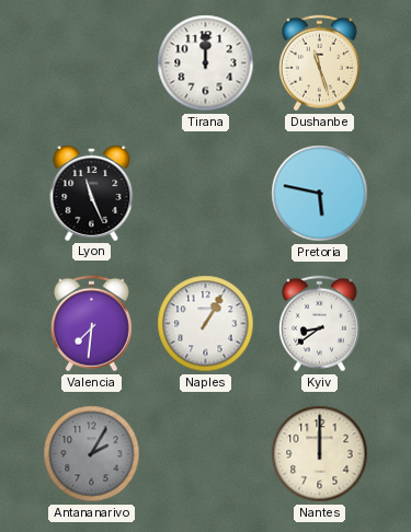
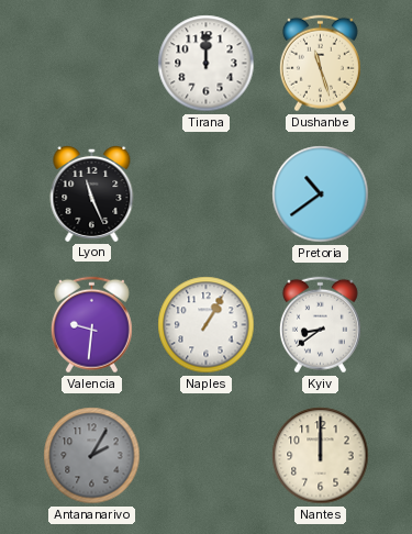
Pretoria: 5:47 -> 10:39
Valencia: 7:31 -> 9:31
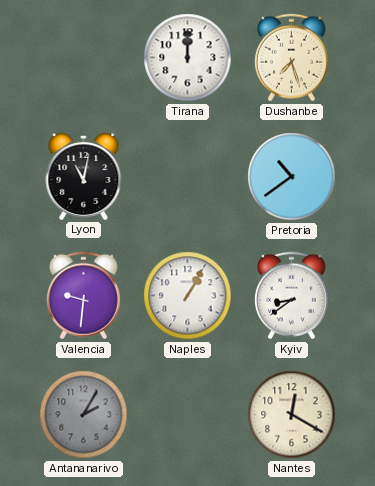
Dushanbe: 11:27 -> 7:27
Lyon: 11:26 -> 11:02
Nantes: 12:00 -> 12:20
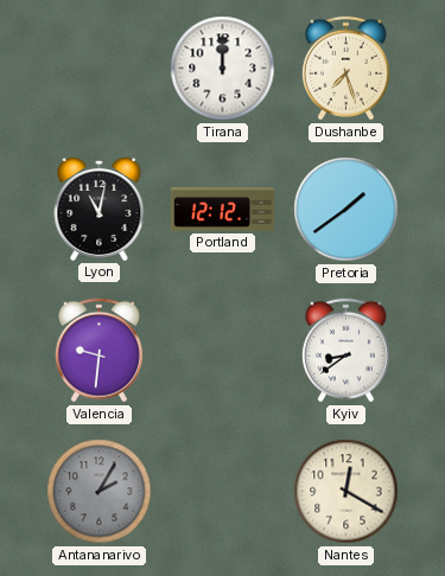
Portland: none -> 12:12
Pretoria: 10:39 -> 1:39
Naples: 1:05 -> none
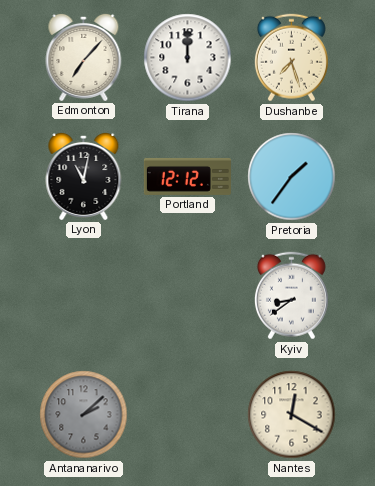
Edmonton: none -> 7:07
Pretoria: 1:39 -> 1:36
Valencia: 9:31 -> none
Antananarivo: 2:05 -> 2:08
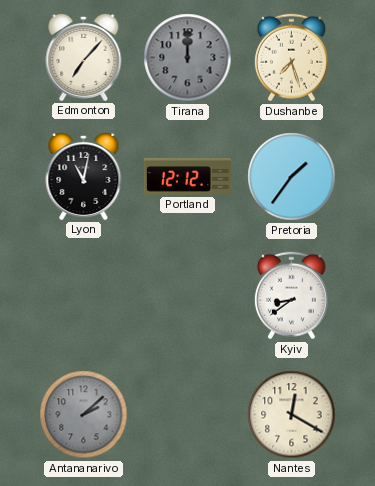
Tirana dial: white -> grey
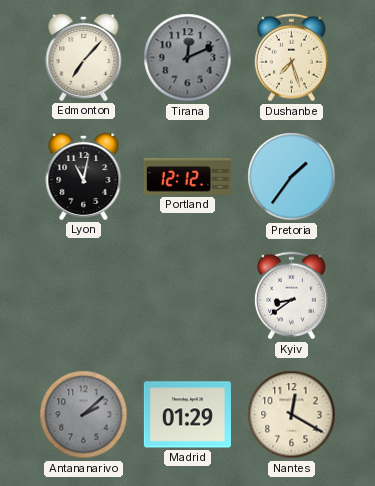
Tirana: 12:00 -> 12:11
Madrid: none -> 01:29
